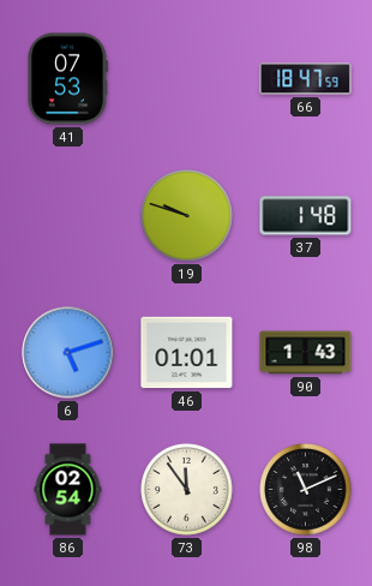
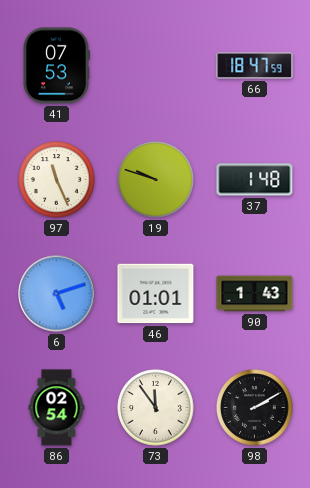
97: none -> 11:26
98: 11:11 -> 2:10
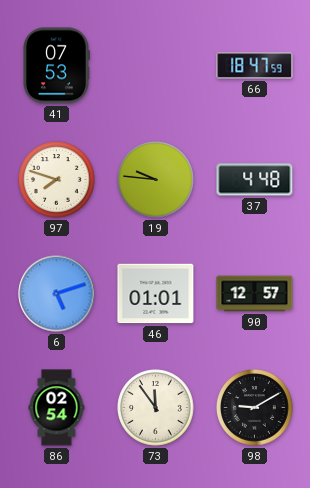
97: 11:26 -> 7:48
19: 9:48 -> 9:46
37: 1:48 -> 4:48
90: 1:43 -> 12:57
98: 2:10 -> 9:10
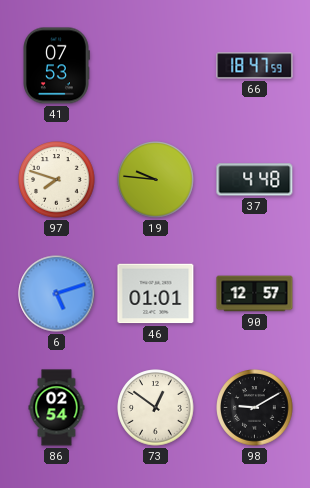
73: 11:54 -> 12:51
